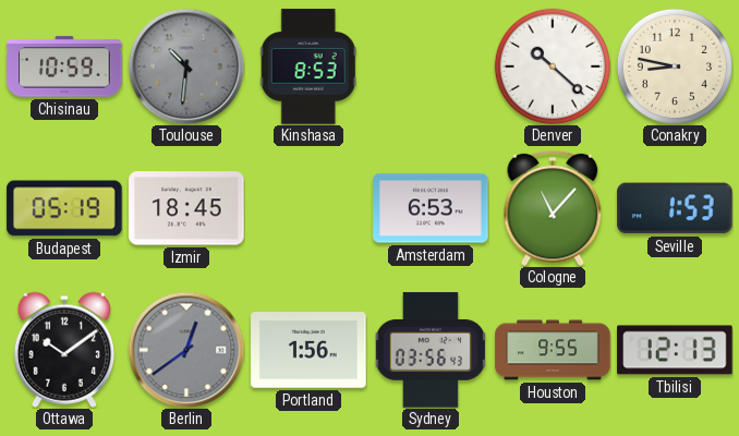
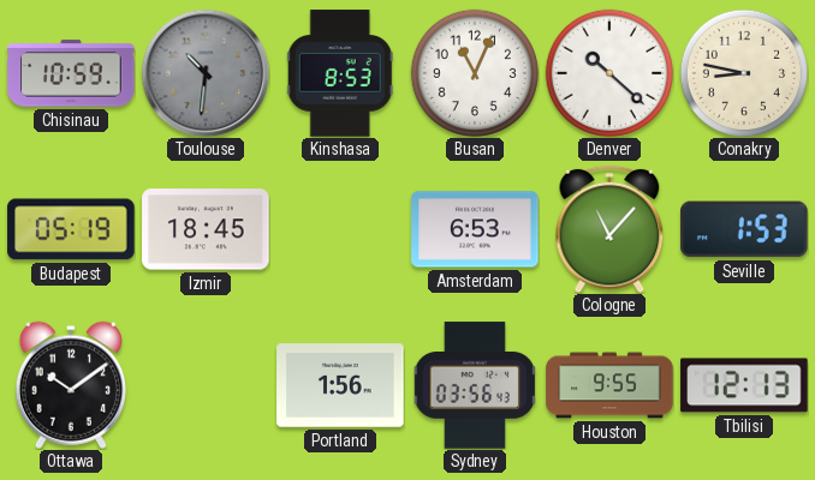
Busan: none -> 11:04
Berlin: 12:39 -> none
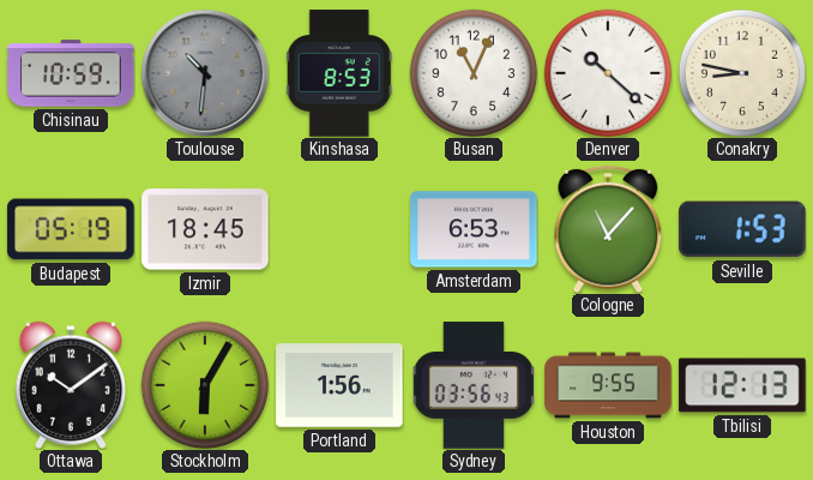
Stockholm: none -> 6:05
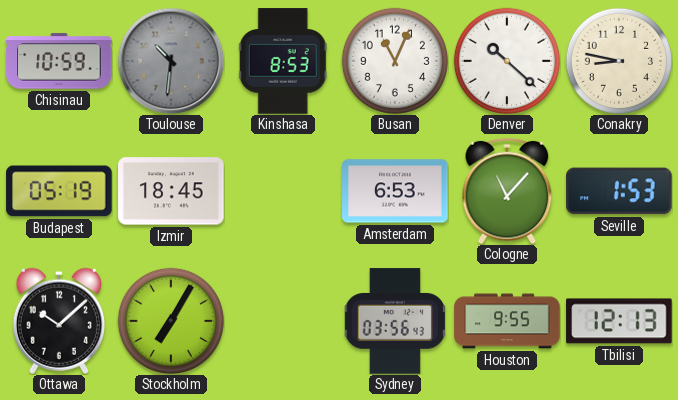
Ottawa: 10:09 -> 10:08
Stockholm: 6:05 -> 7:05
Portland: 1:56 -> none
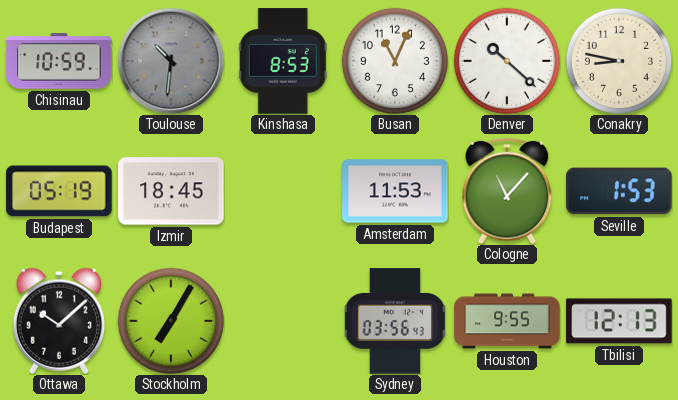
Amsterdam: 6:53 -> 11:53
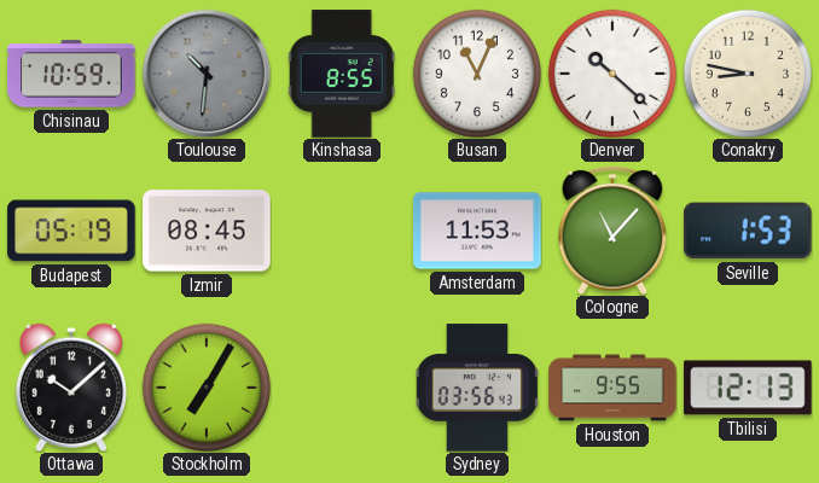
Kinshasa: 8:53 -> 8:55
Izmir: 18:45 -> 08:45
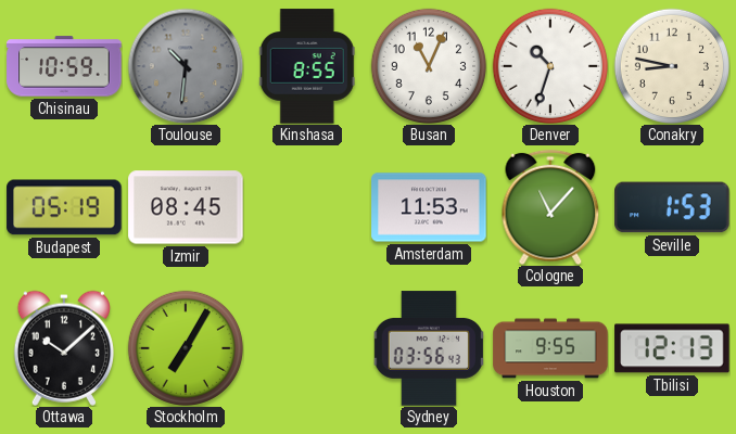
Denver: 10:22 -> 10:33
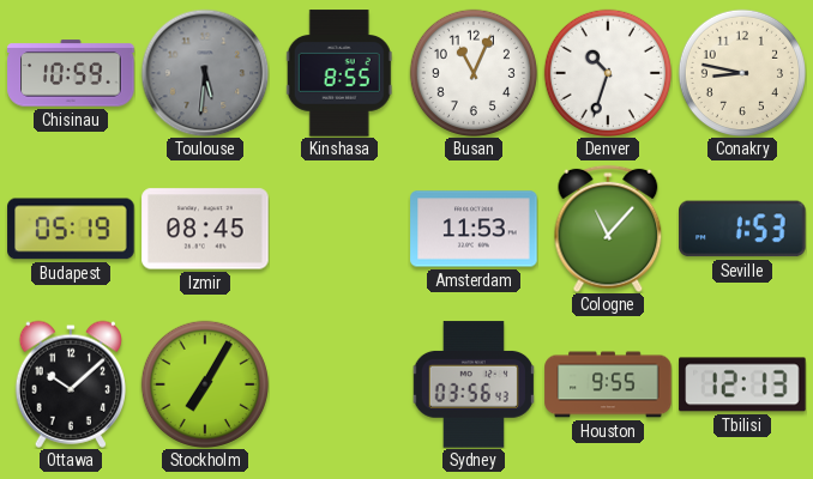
Toulouse: 10:31 -> 5:31
